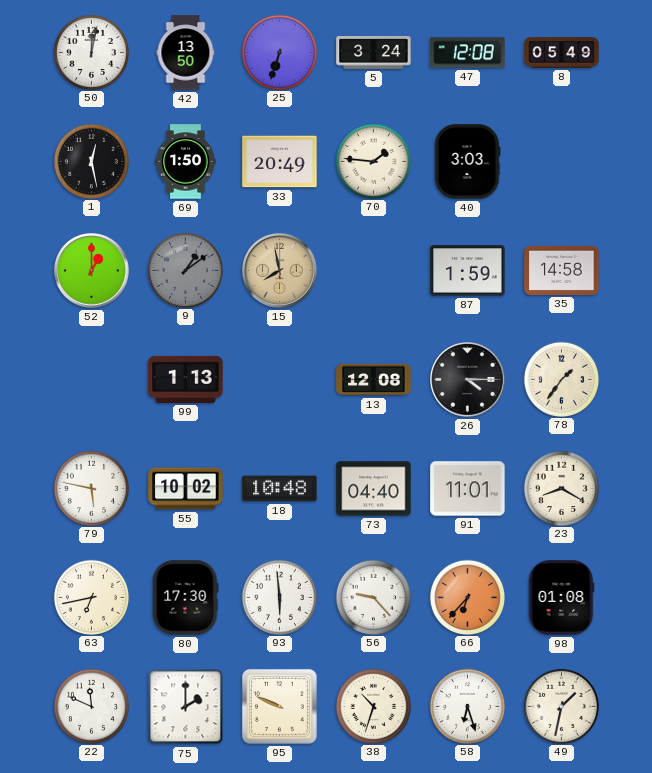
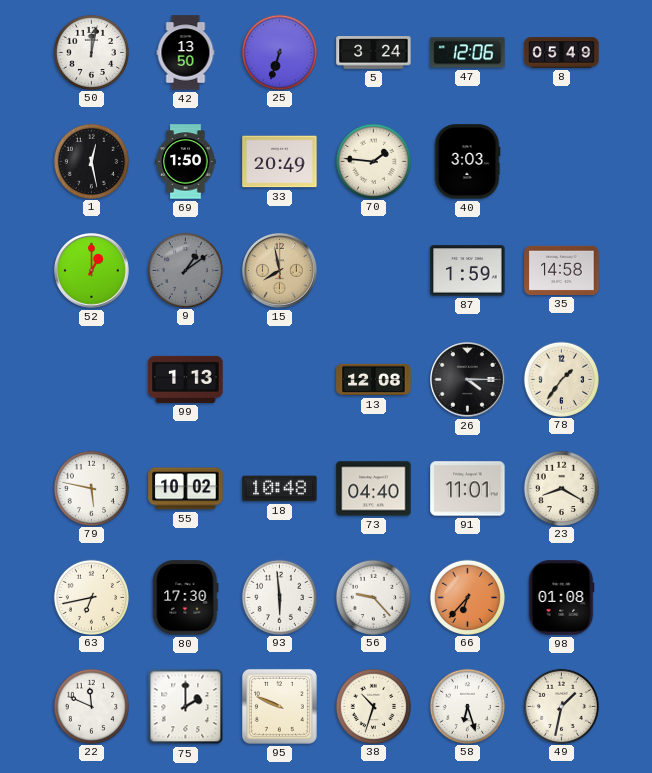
47: 12:08 -> 12:06
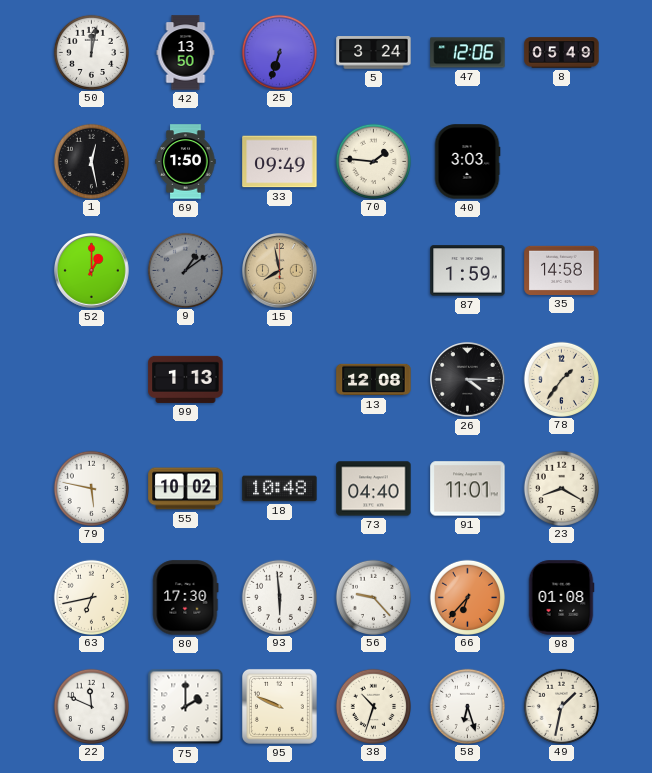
33: 20:49 -> 09:49
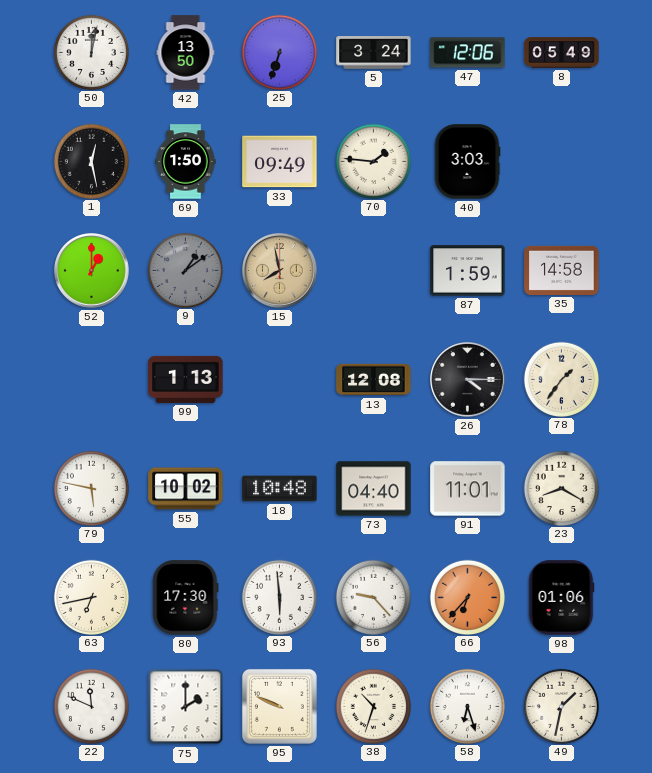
98: 01:08 -> 01:06
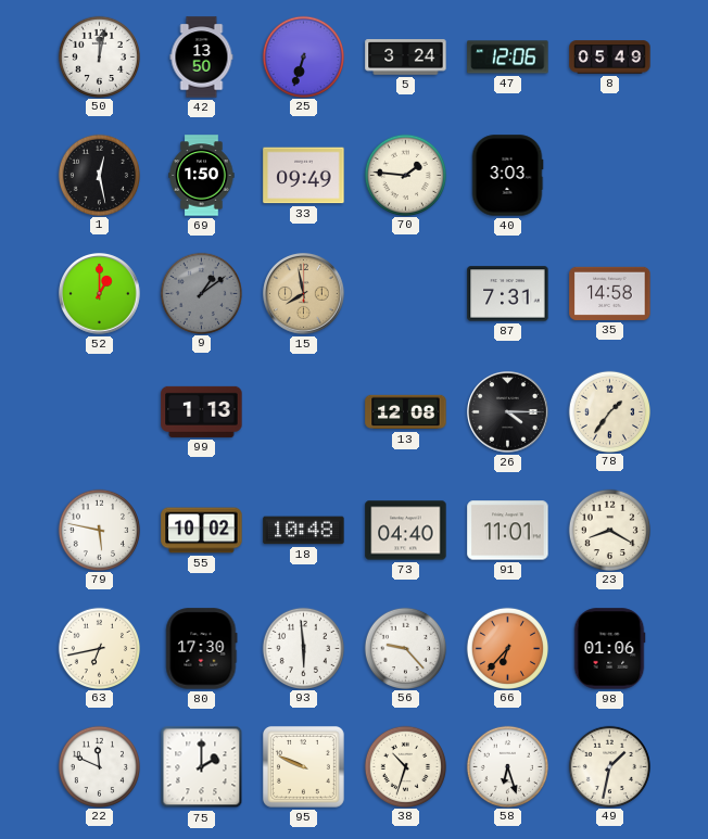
87: 1:59 -> 7:31
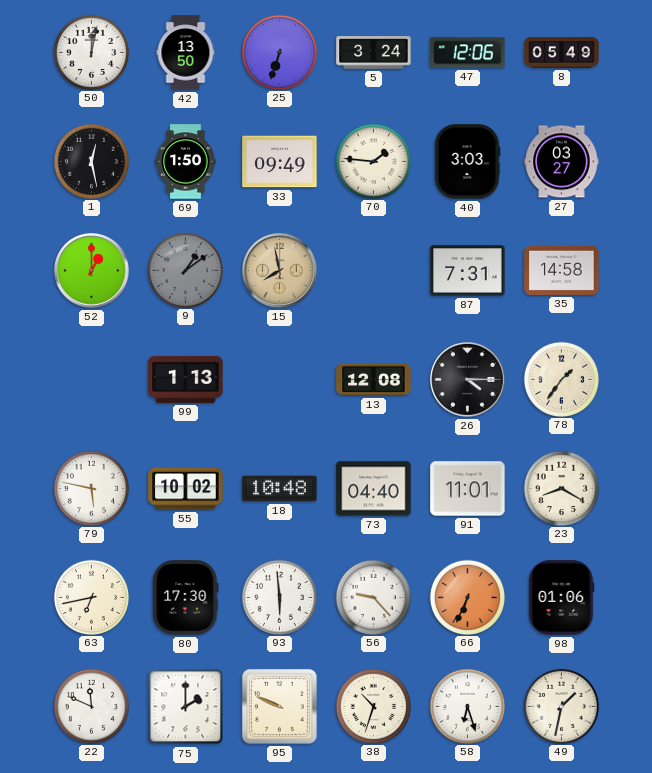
27: none -> 03:27
66: 6:37 -> 6:34
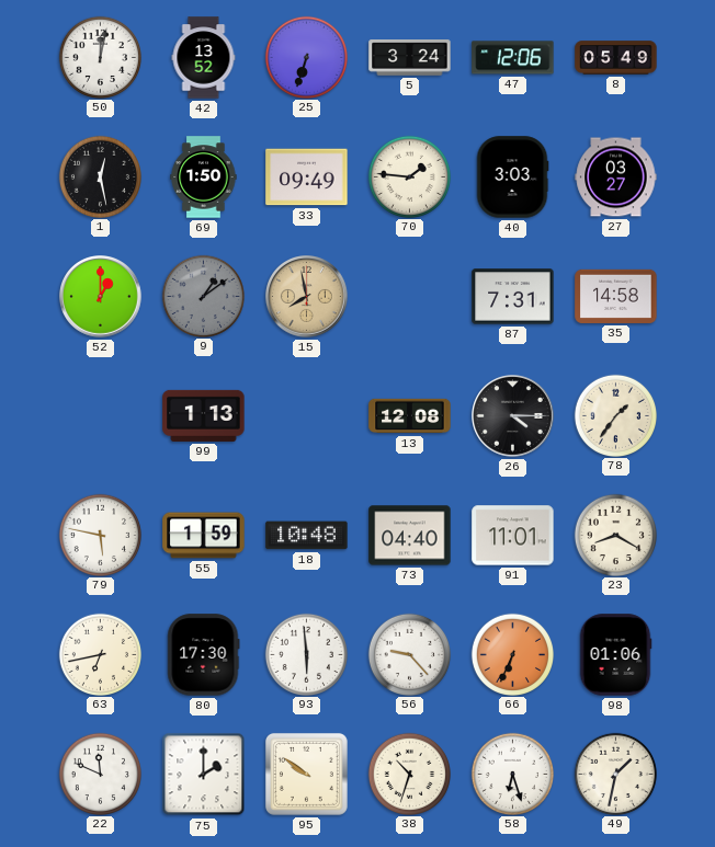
42: 13:50 -> 13:52
55: 10:02 -> 1:59
95: 9:49 -> 9:51
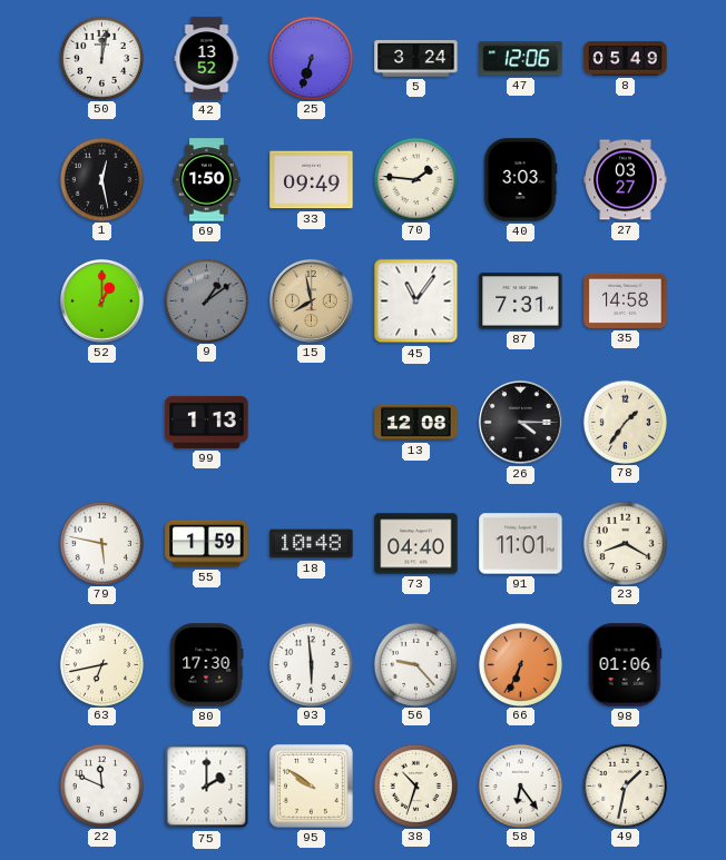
45: none -> 11:06
58: 6:27 -> 6:24
